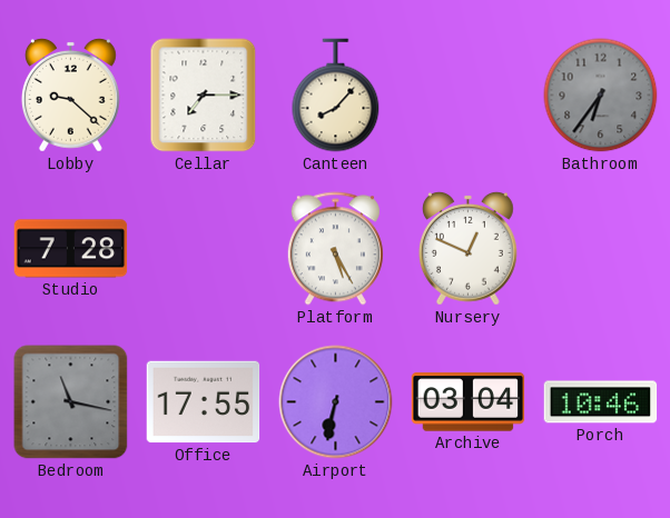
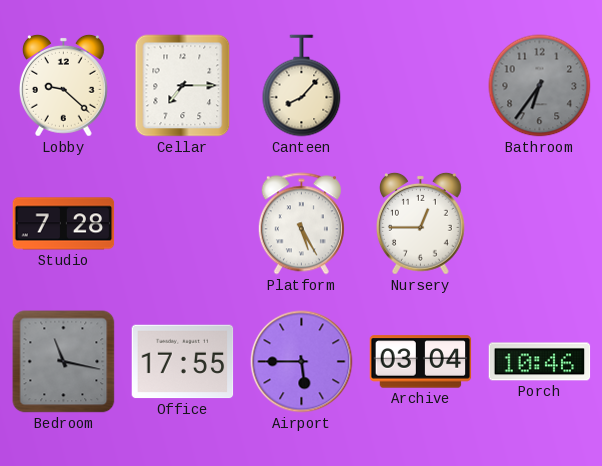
Nursery: 12:49 -> 12:45
Airport: 6:32 -> 5:45
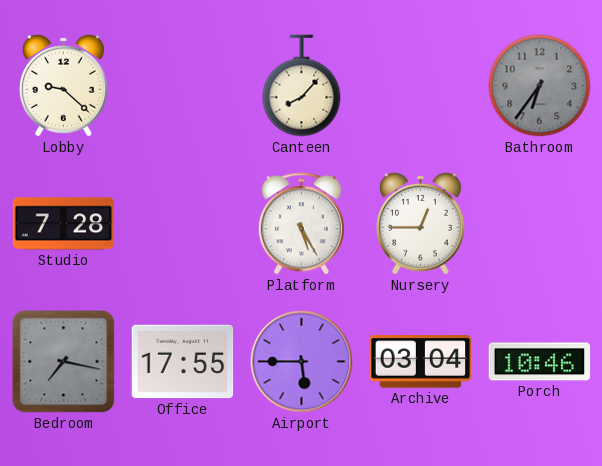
Cellar: 7:15 -> none
Bedroom: 11:17 -> 7:17
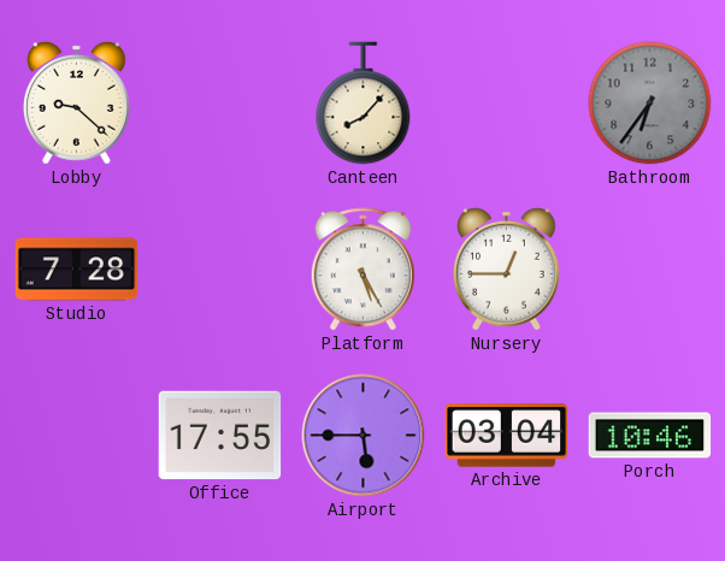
Bedroom: 7:17 -> none
